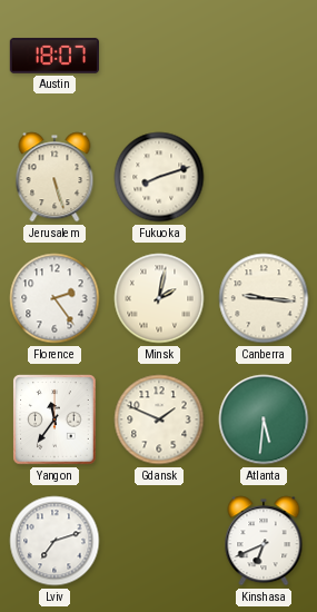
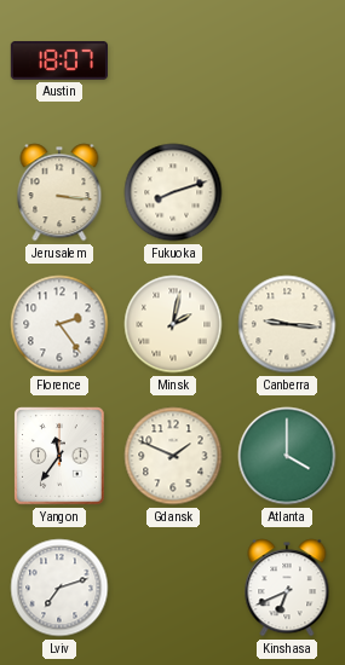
Jerusalem: 5:27 -> 3:16
Atlanta: 5:31 -> 4:00
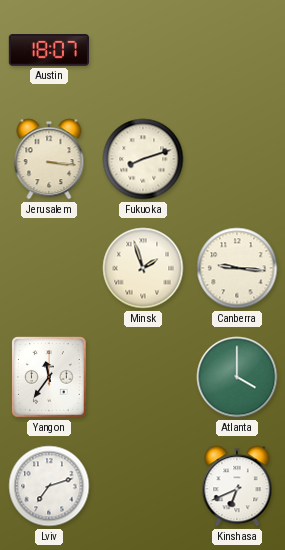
Florence: 2:24 -> none
Minsk: 2:02 -> 1:57
Gdansk: 1:49 -> none
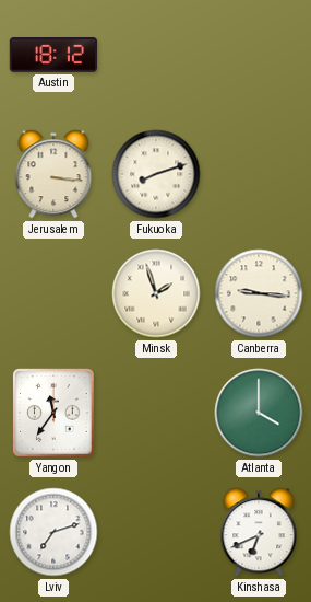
Austin: 18:07 -> 18:12
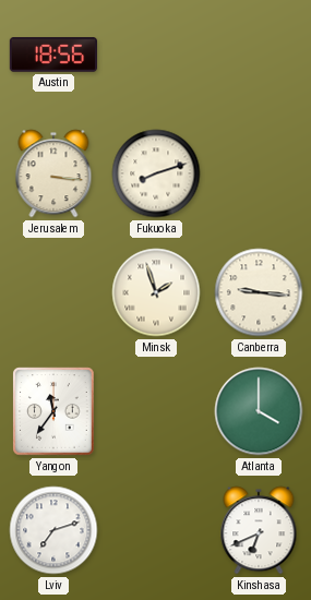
Austin: 18:12 -> 18:56
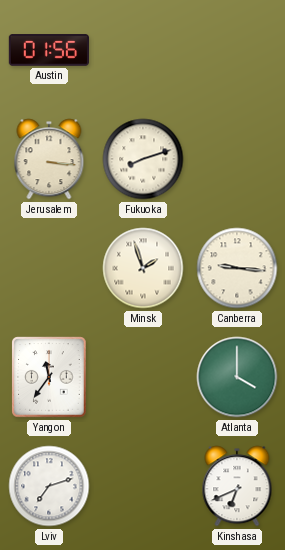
Austin: 18:56 -> 01:56
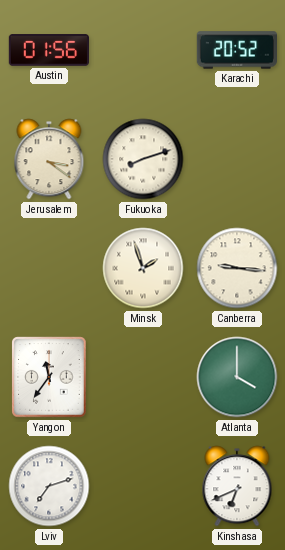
Karachi: none -> 20:52
Jerusalem: 3:16 -> 3:21
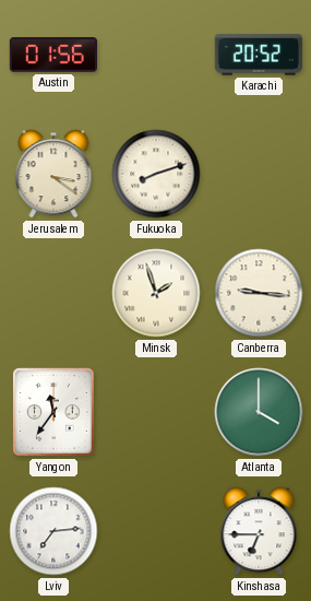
Lviv: 7:12 -> 7:14
Kinshasa: 6:41 -> 6:45
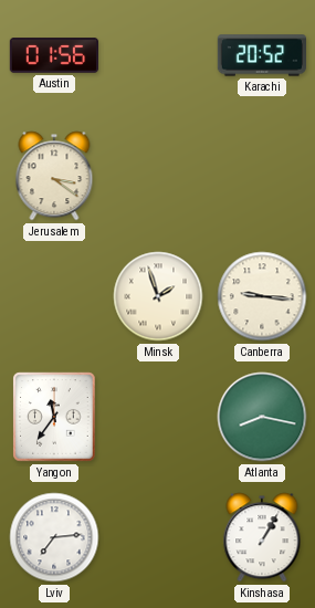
Fukuoka: 8:12 -> none
Atlanta: 4:00 -> 8:17
Kinshasa: 6:45 -> 1:05
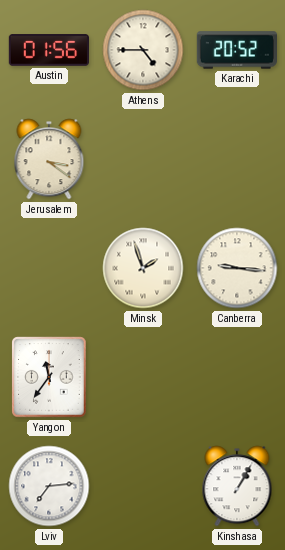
Athens: none -> 4:45
Atlanta: 8:17 -> none
